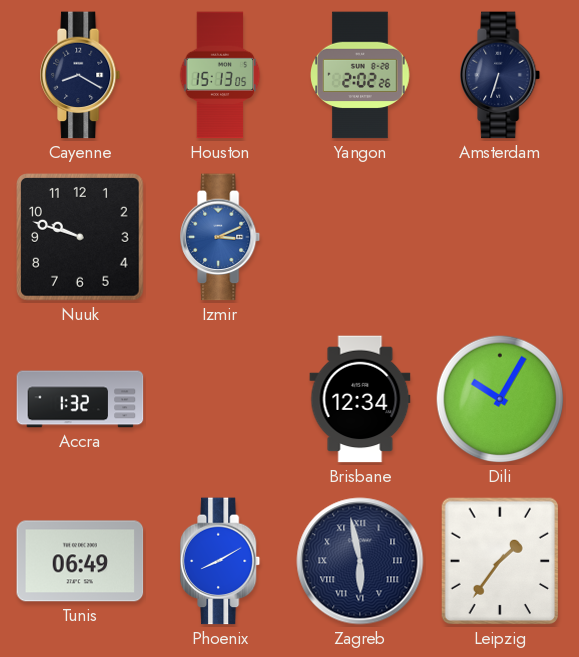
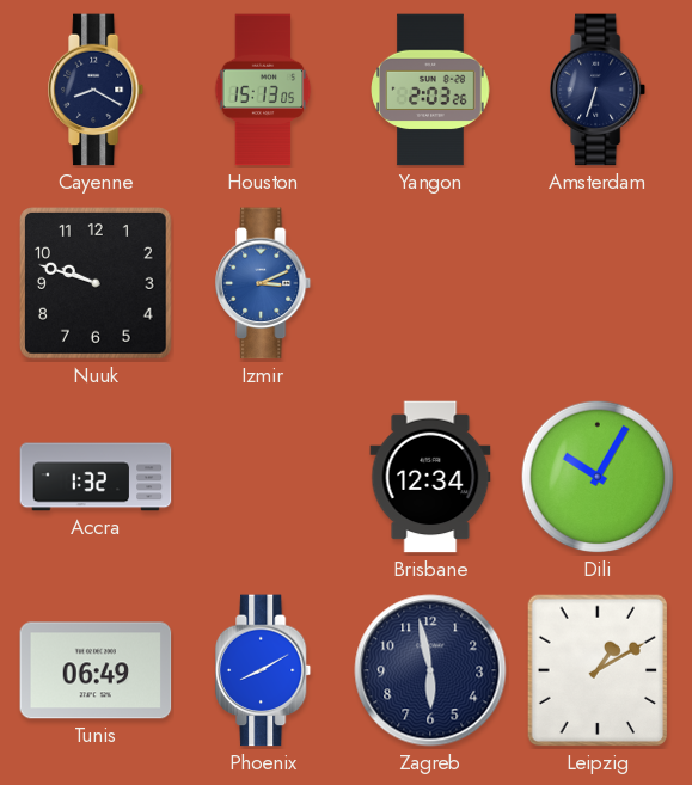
Yangon: 2:02 -> 2:03
Zagreb numerals: Roman -> Arabic
Leipzig: 1:36 -> 1:10
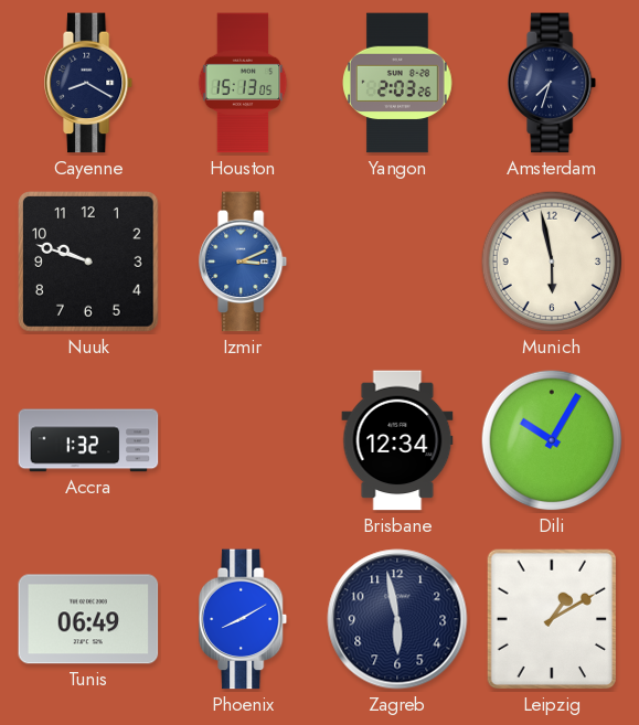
Amsterdam: 6:33 -> 7:33
Munich: none -> 5:58
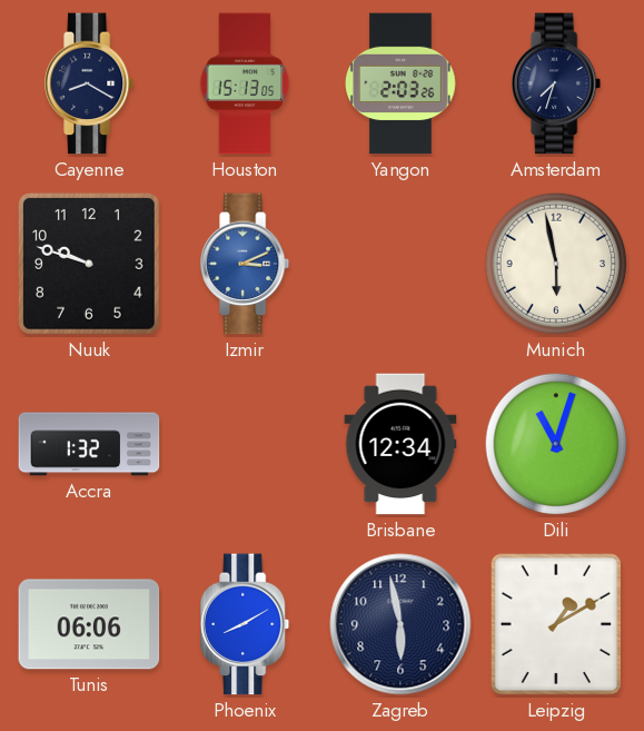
Dili: 10:05 -> 11:03
Tunis: 06:49 -> 06:06
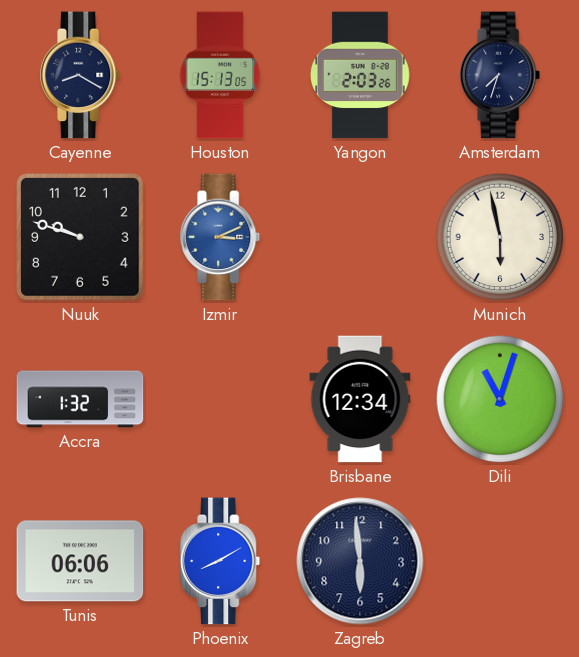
Zagreb: 5:58 -> 5:59
Leipzig: 1:10 -> none
